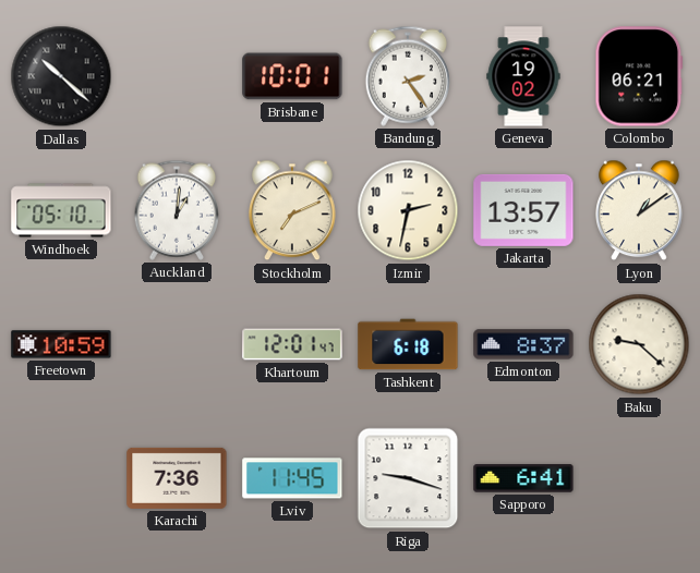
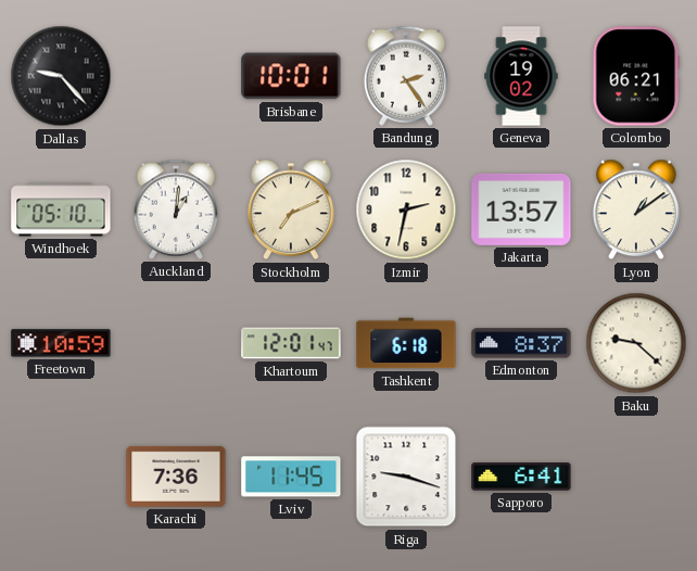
Dallas: 10:22 -> 9:23
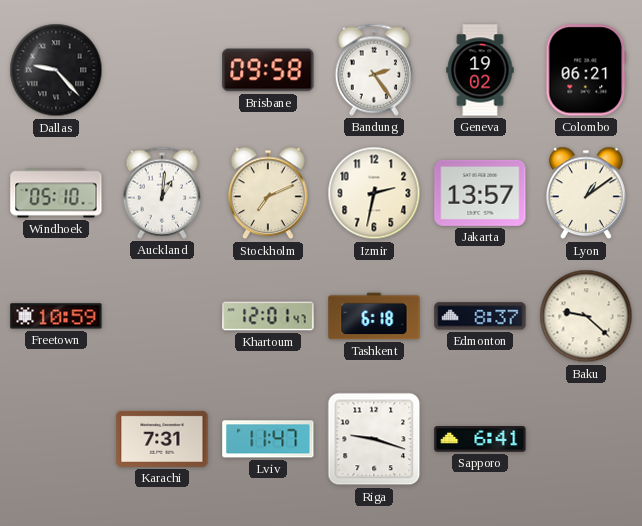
Brisbane: 10:01 -> 09:58
Karachi: 7:36 -> 7:31
Lviv: 11:45 -> 11:47
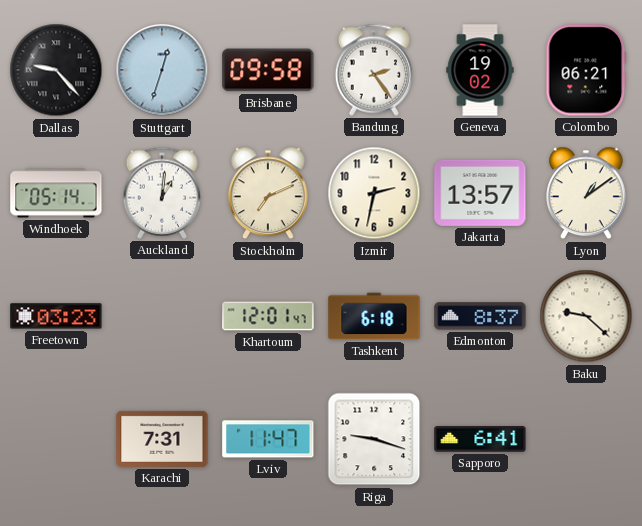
Stuttgart: none -> 12:33
Windhoek: 05:10 -> 05:14
Freetown: 10:59 -> 03:23
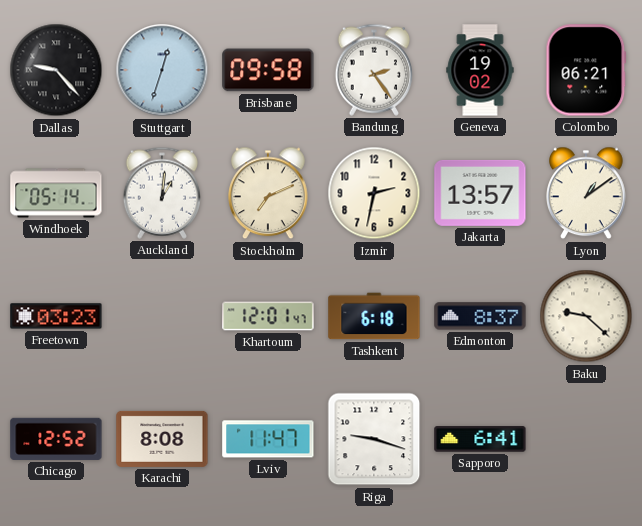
Chicago: none -> 12:52
Karachi: 7:31 -> 8:08
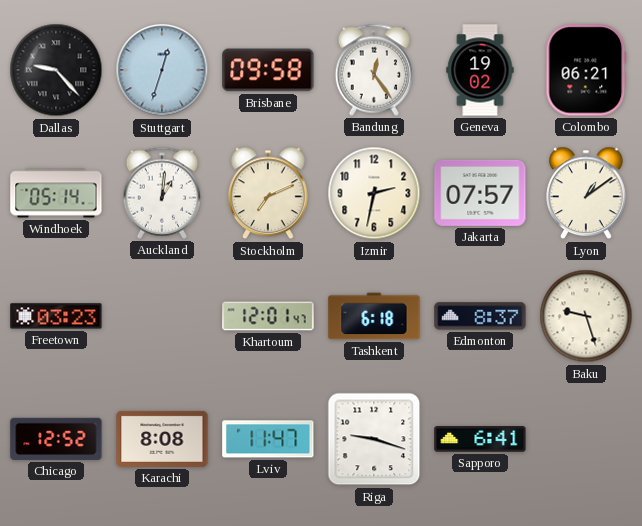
Bandung: 2:24 -> 12:24
Jakarta: 13:57 -> 07:57
Baku: 9:22 -> 9:27
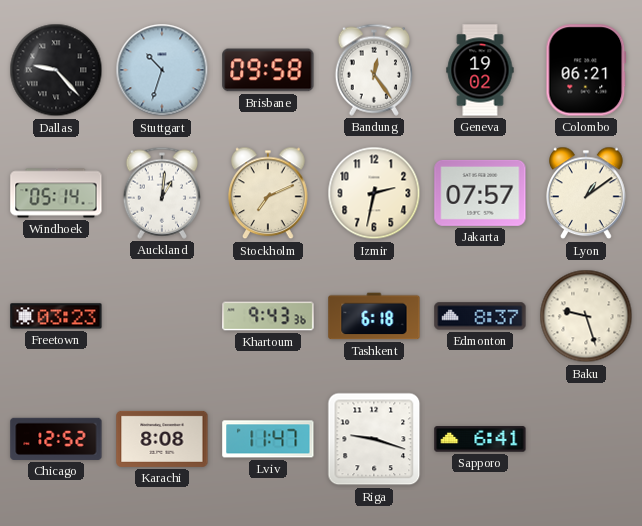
Stuttgart: 12:33 -> 10:33
Khartoum: 12:01 -> 9:43
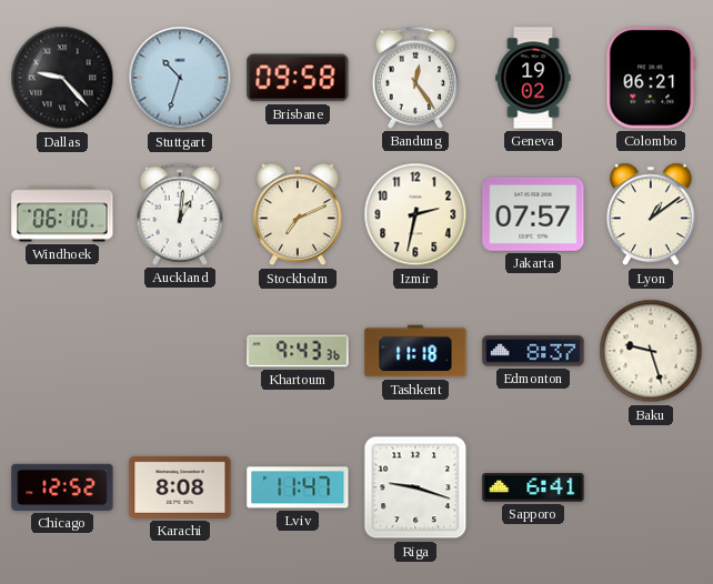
Windhoek: 05:14 -> 06:10
Freetown: 03:23 -> none
Tashkent: 6:18 -> 11:18
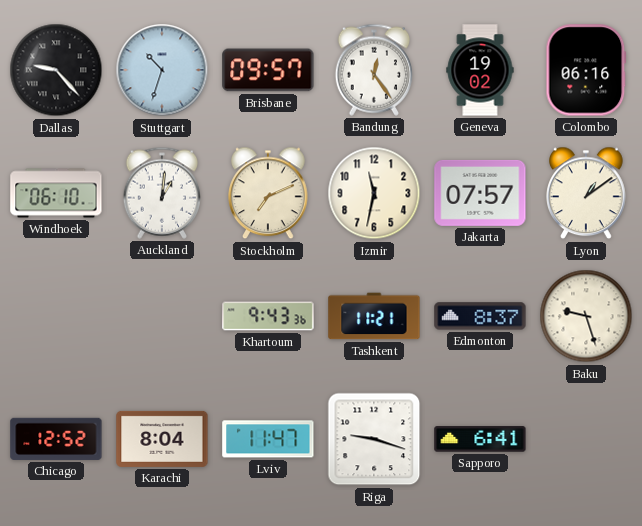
Brisbane: 09:58 -> 09:57
Colombo: 06:21 -> 06:16
Izmir: 2:32 -> 11:32
Tashkent: 11:18 -> 11:21
Karachi: 8:08 -> 8:04
